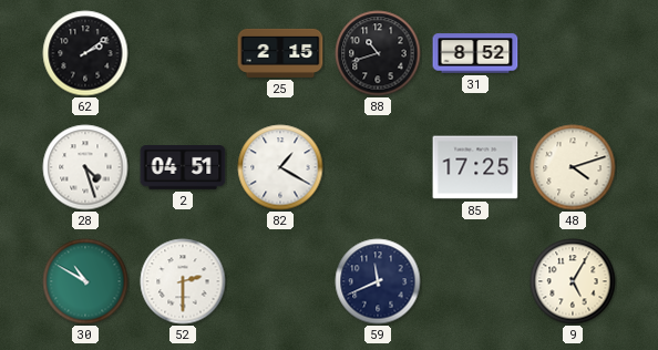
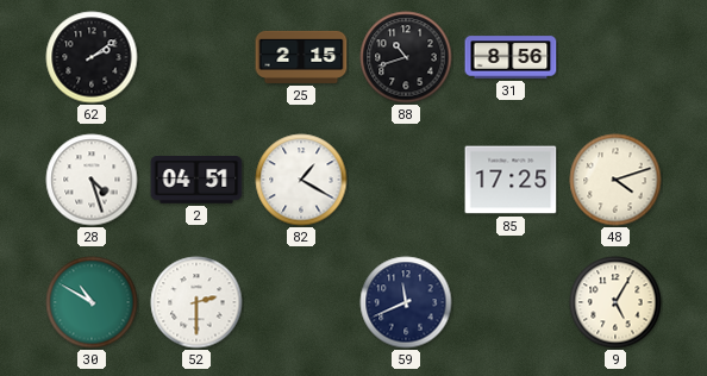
31: 8:52 -> 8:56
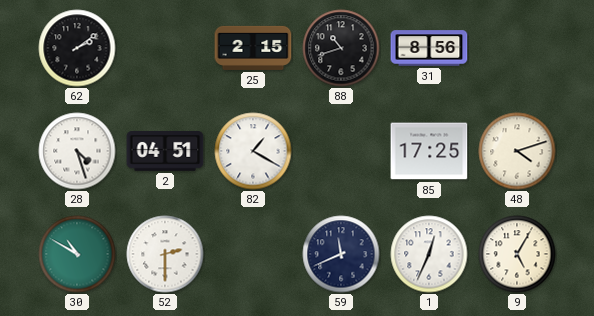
1: none -> 12:34
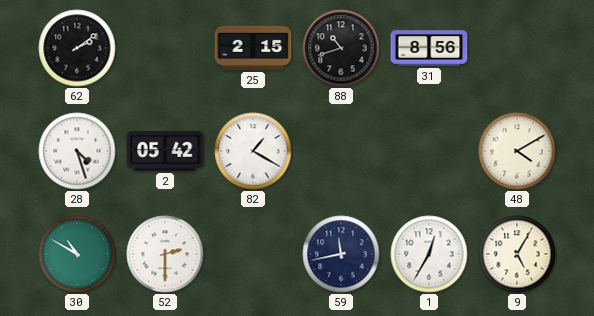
2: 04:51 -> 05:42
85: 17:25 -> none
48: 4:12 -> 4:10
59: 11:41 -> 11:43
1: 12:34 -> 12:35
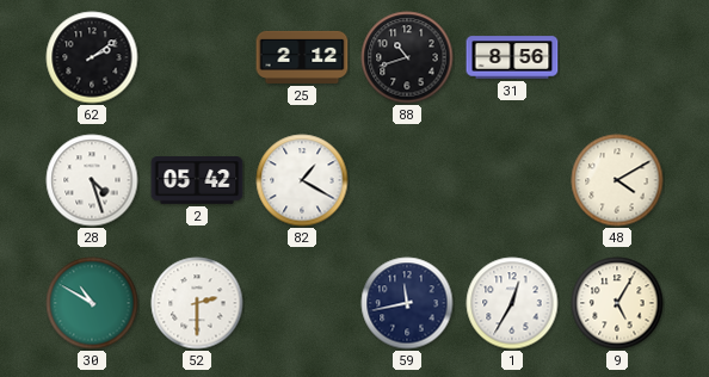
25: 2:15 -> 2:12
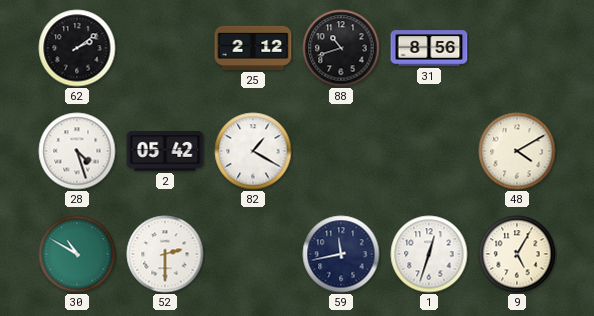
1: 12:35 -> 12:33
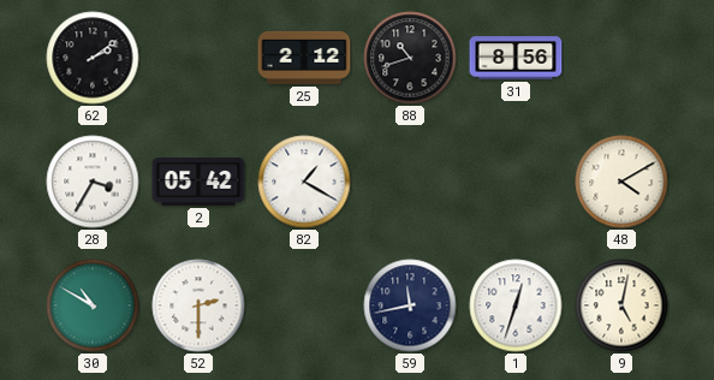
28: 4:27 -> 3:35
9: 5:05 -> 5:02
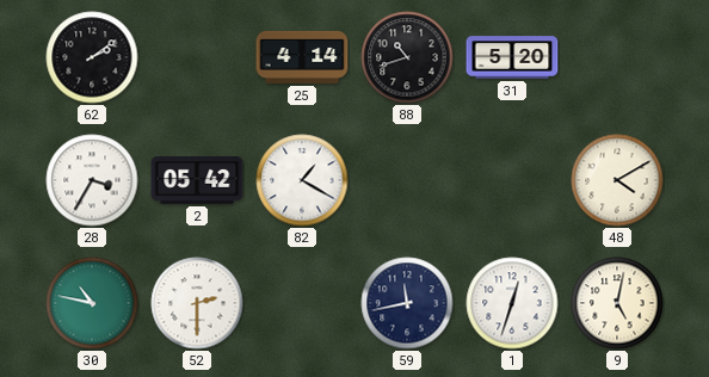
25: 2:12 -> 4:14
31: 8:56 -> 5:20
30: 10:50 -> 10:47
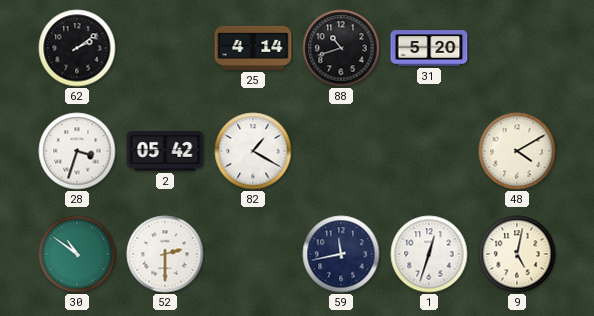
28: 3:35 -> 3:33
30: 10:47 -> 10:51
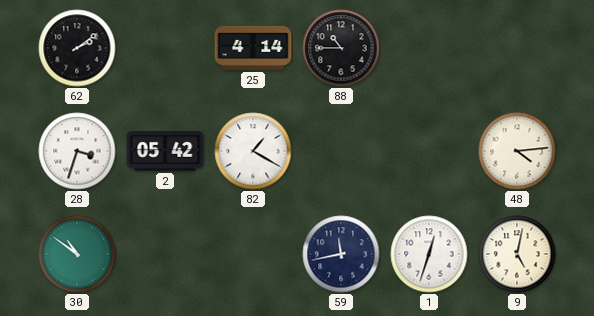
88: 10:42 -> 10:45
31: 5:20 -> none
48: 4:10 -> 4:14
52: 2:30 -> none
